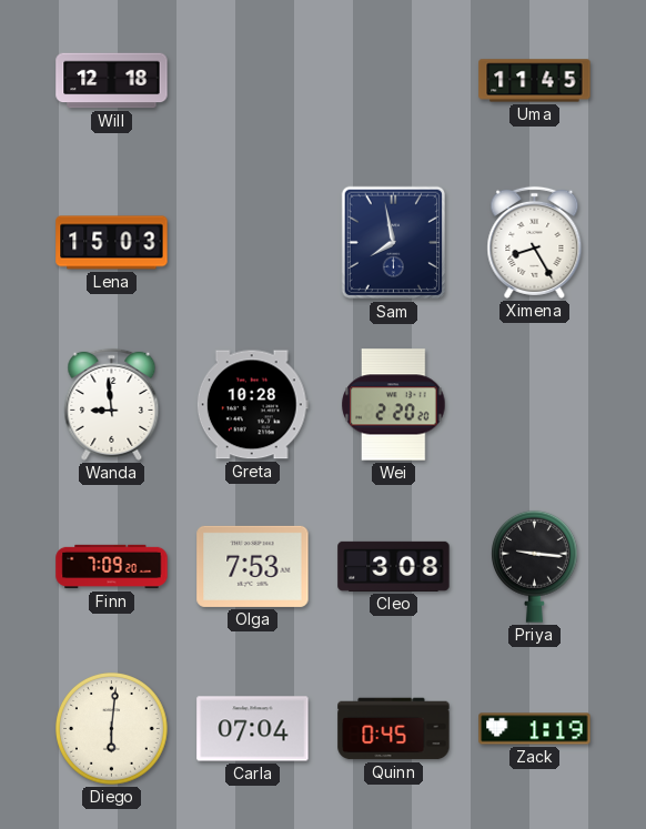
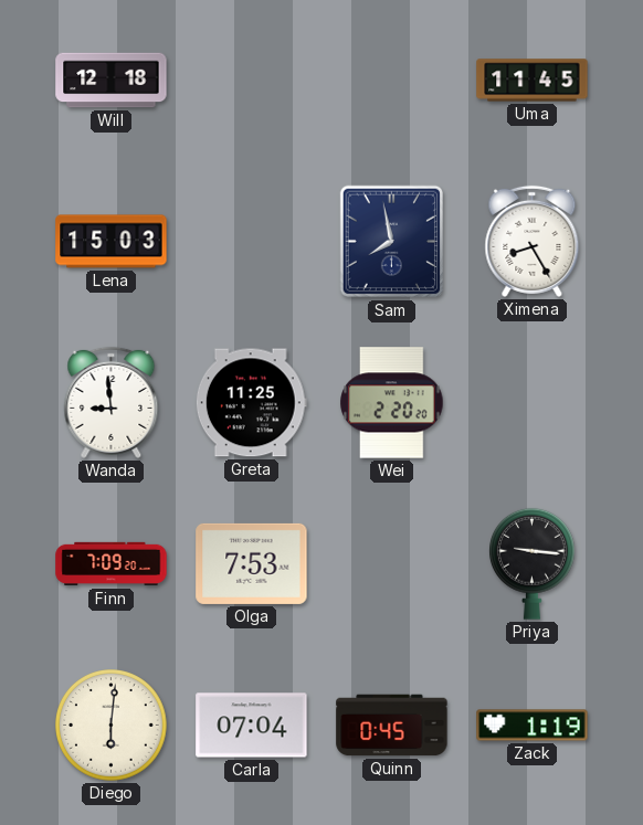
Greta: 10:28 -> 11:25
Cleo: 3:08 -> none
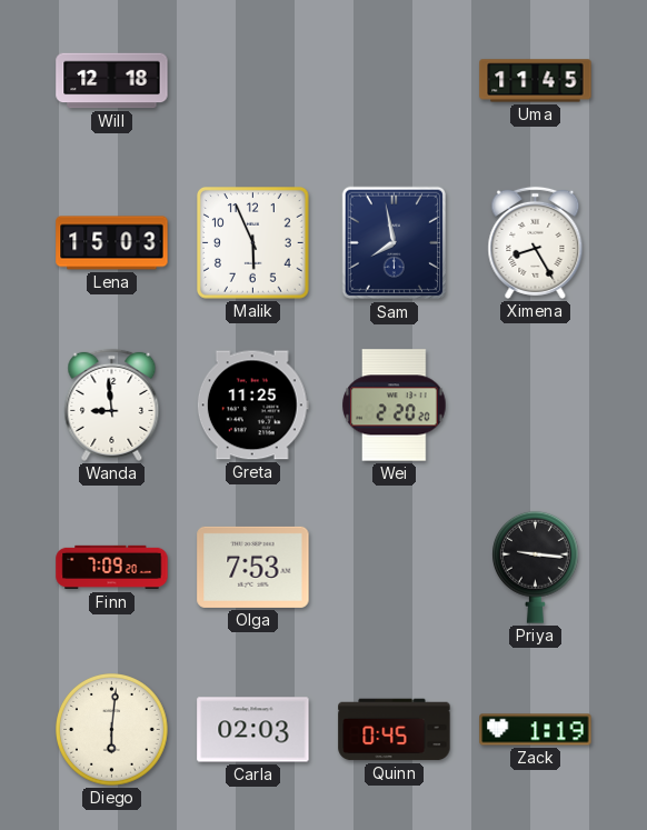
Malik: none -> 5:56
Carla: 07:04 -> 02:03
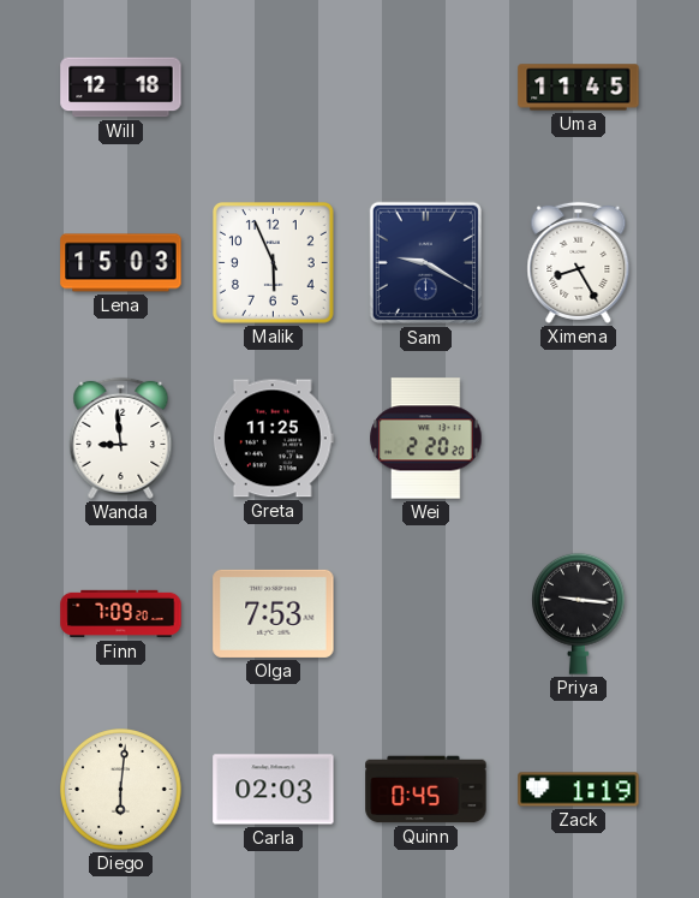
Sam: 7:58 -> 9:20
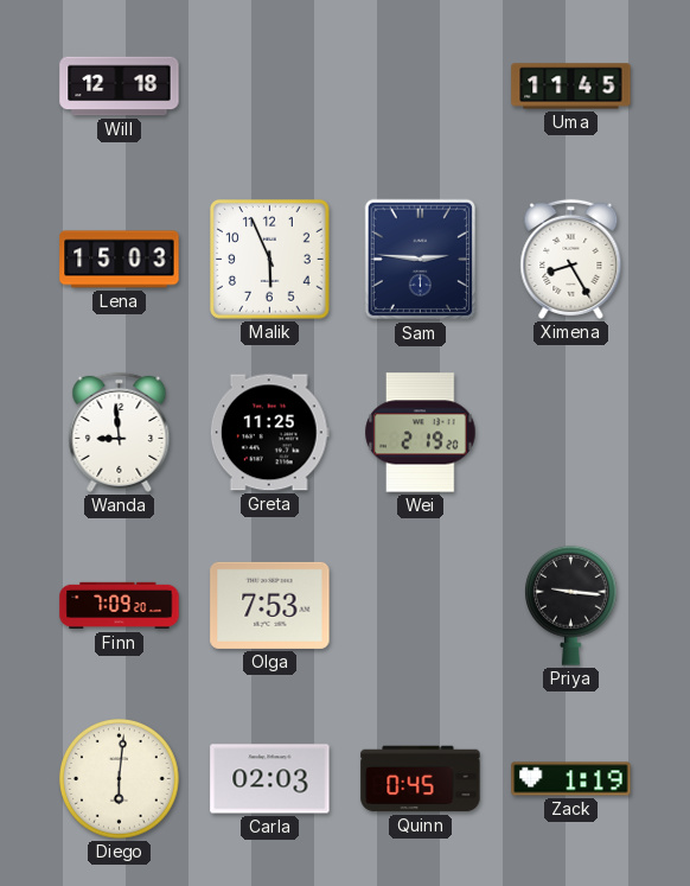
Sam: 9:20 -> 2:46
Wei: 2:20 -> 2:19
